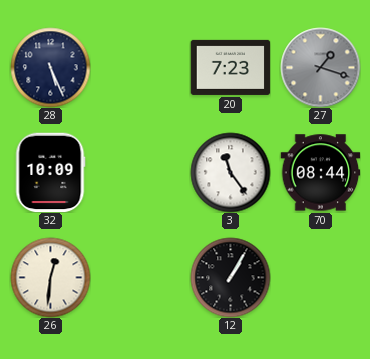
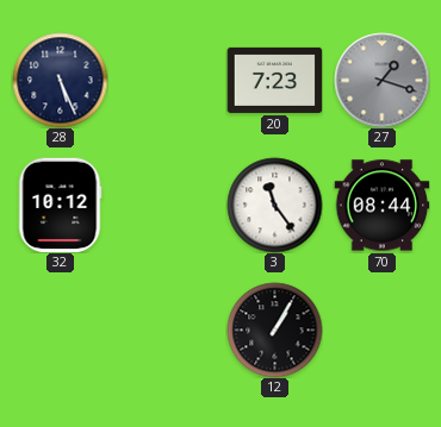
32: 10:09 -> 10:12
26: 12:31 -> none
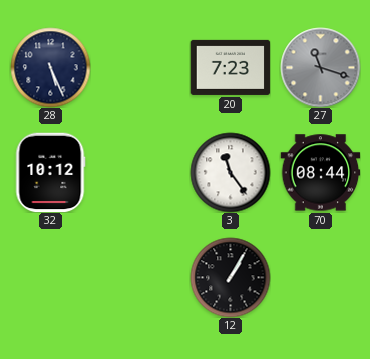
27: 1:18 -> 11:18
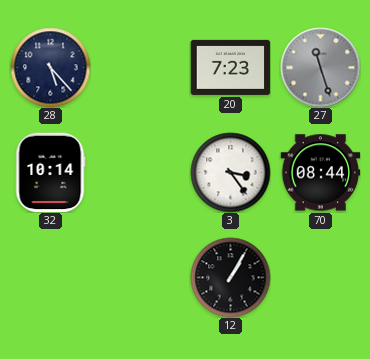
28: 5:26 -> 5:23
27: 11:18 -> 11:27
32: 10:12 -> 10:14
3: 11:24 -> 3:24
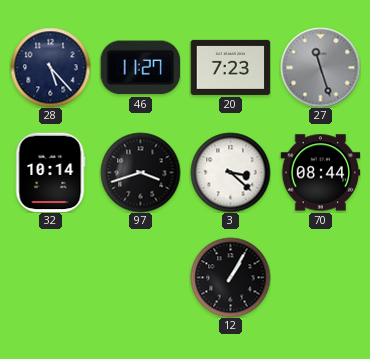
46: none -> 11:27
97: none -> 3:42
3: 3:24 -> 3:22
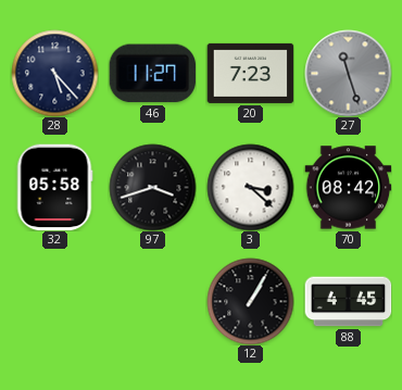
32: 10:14 -> 05:58
70: 08:44 -> 08:42
88: none -> 4:45
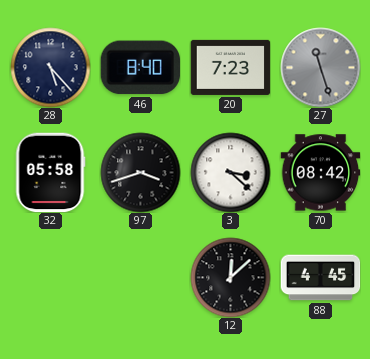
46: 11:27 -> 8:40
12: 1:05 -> 12:08
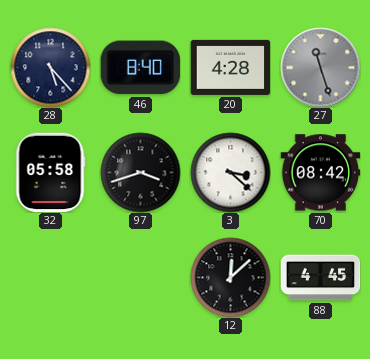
20: 7:23 -> 4:28
